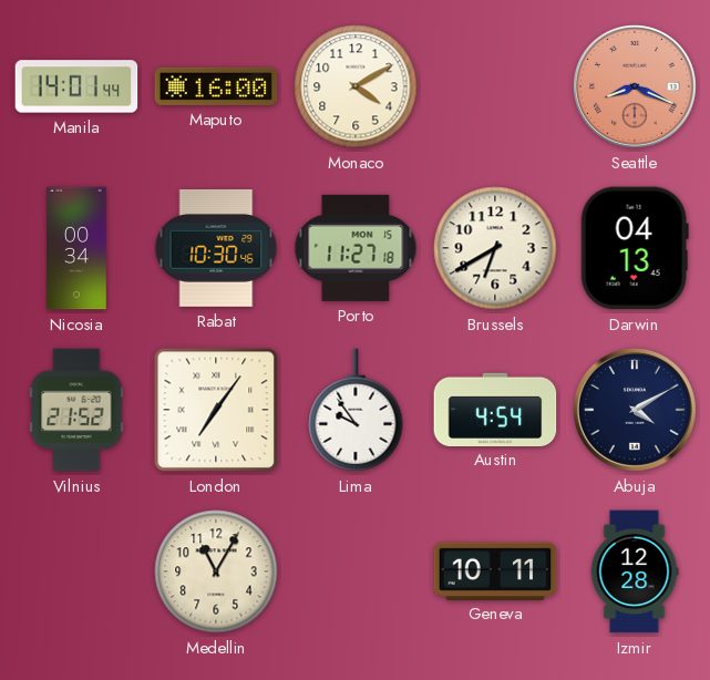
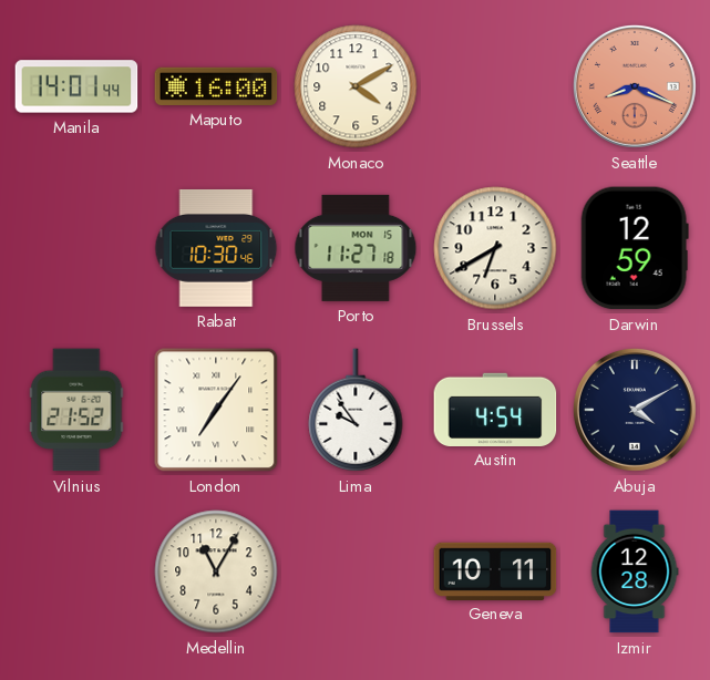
Nicosia: 00:34 -> none
Darwin: 04:13 -> 12:59
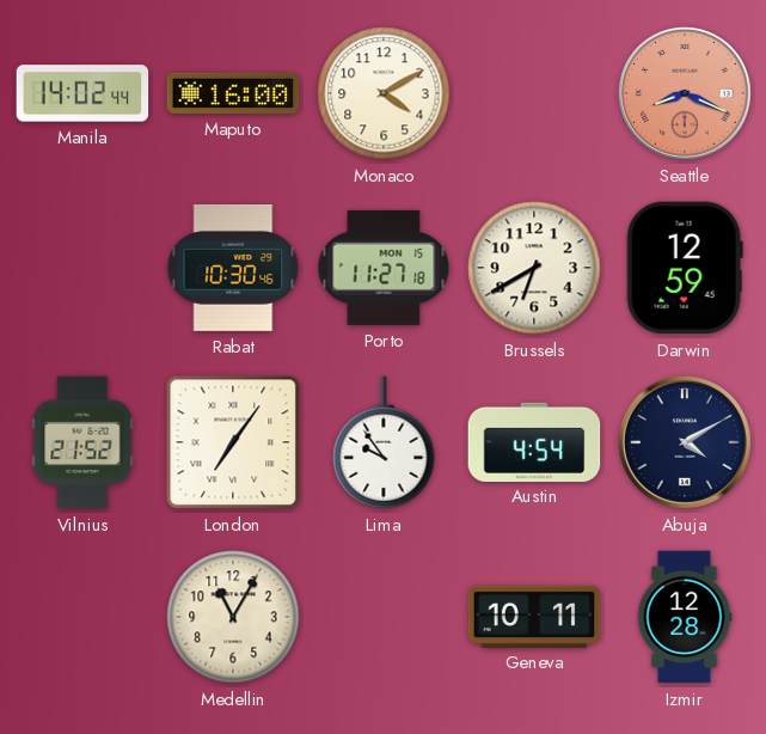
Manila: 14:01 -> 14:02
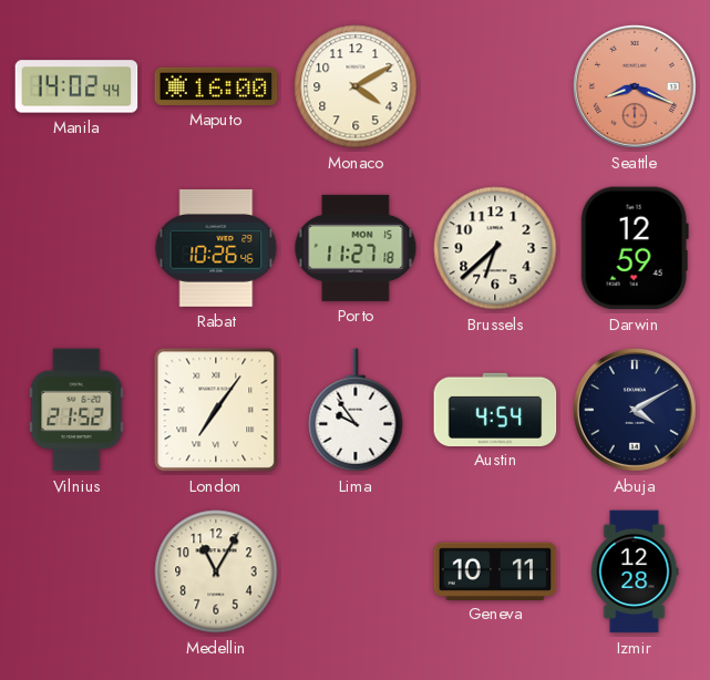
Rabat: 10:30 -> 10:26
Brussels: 6:40 -> 6:38
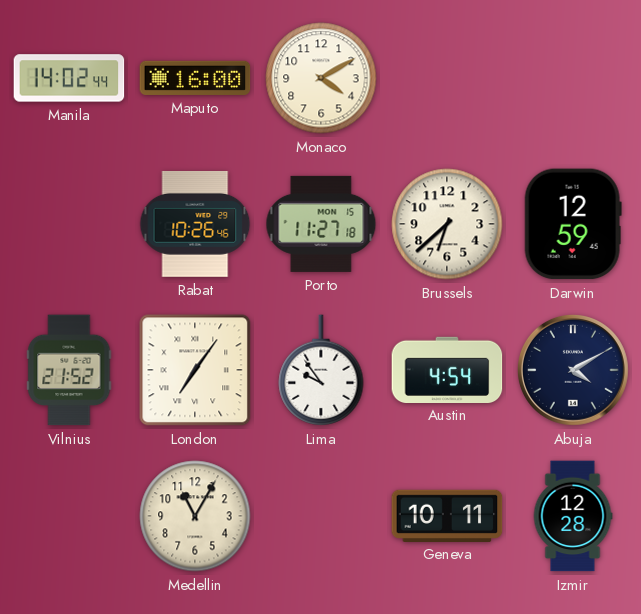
Seattle: 8:19 -> none
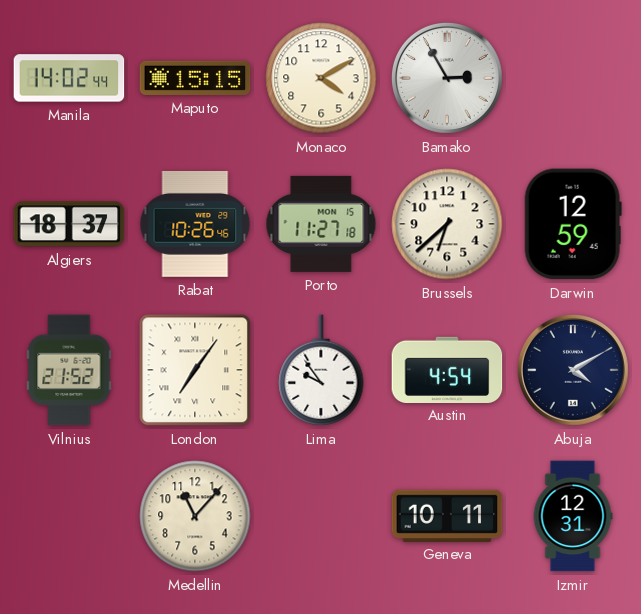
Maputo: 16:00 -> 15:15
Bamako: none -> 2:55
Algiers: none -> 18:37
Medellin: 11:05 -> 11:07
Izmir: 12:28 -> 12:31
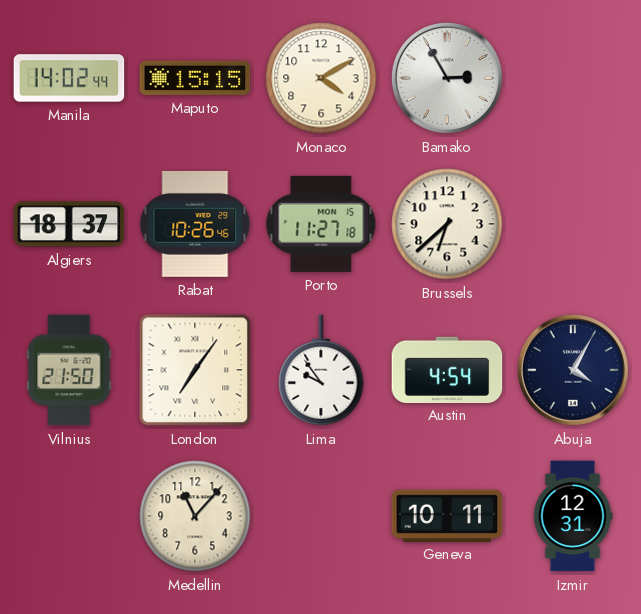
Darwin: 12:59 -> none
Vilnius: 21:52 -> 21:50
Abuja: 4:10 -> 4:05
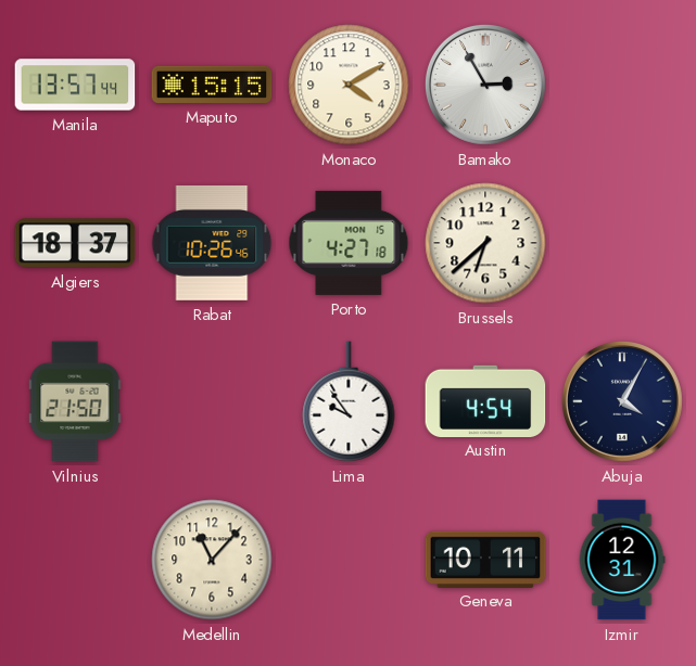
Manila: 14:02 -> 13:57
Porto: 11:27 -> 4:27
London: 7:06 -> none
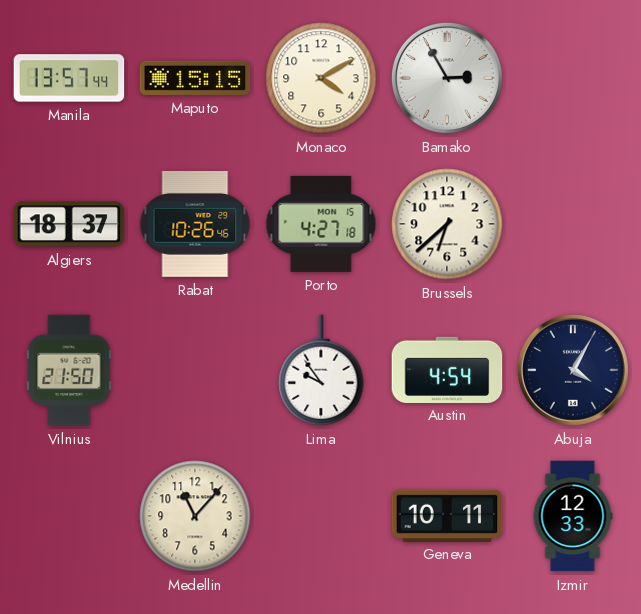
Izmir: 12:31 -> 12:33
